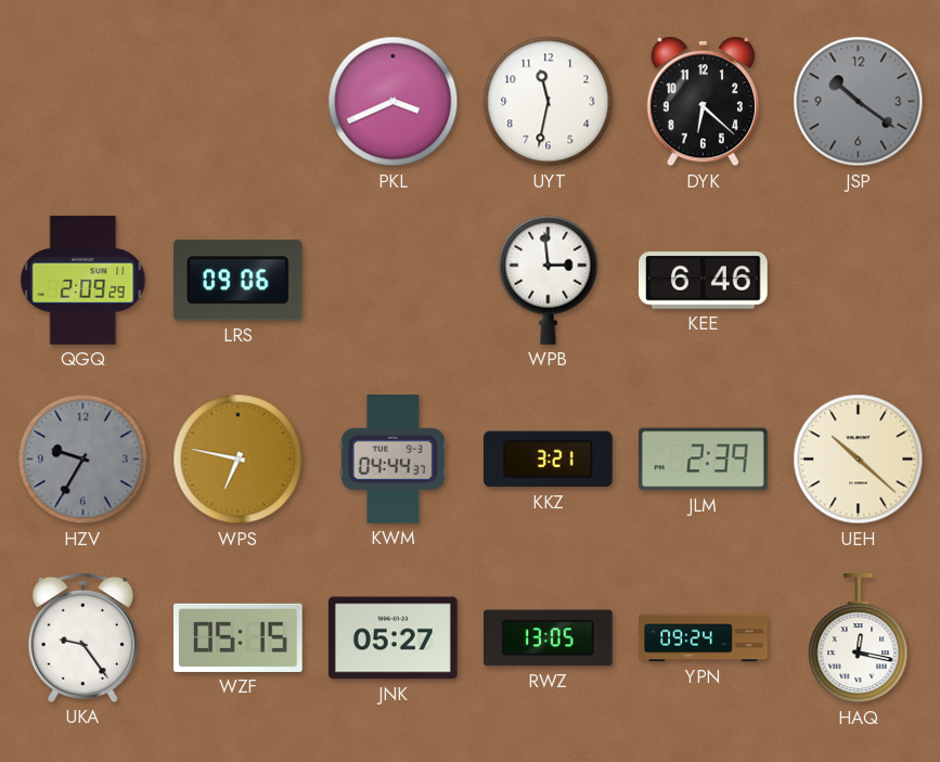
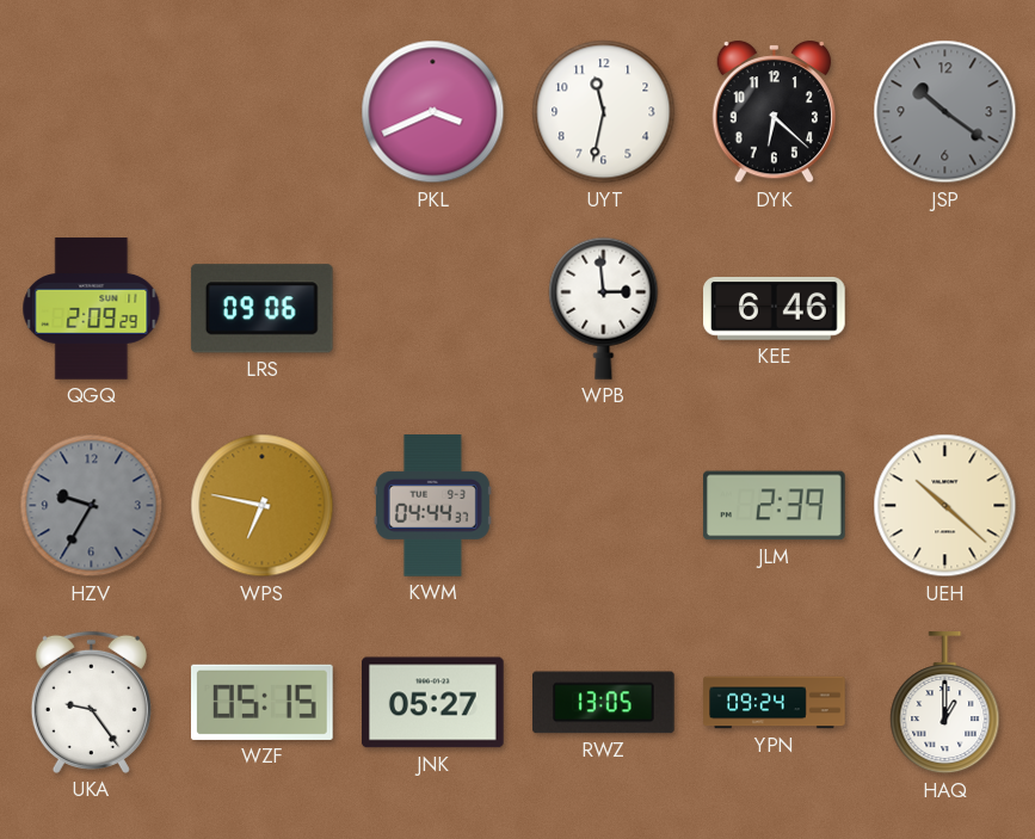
KKZ: 3:21 -> none
HAQ: 12:17 -> 1:00
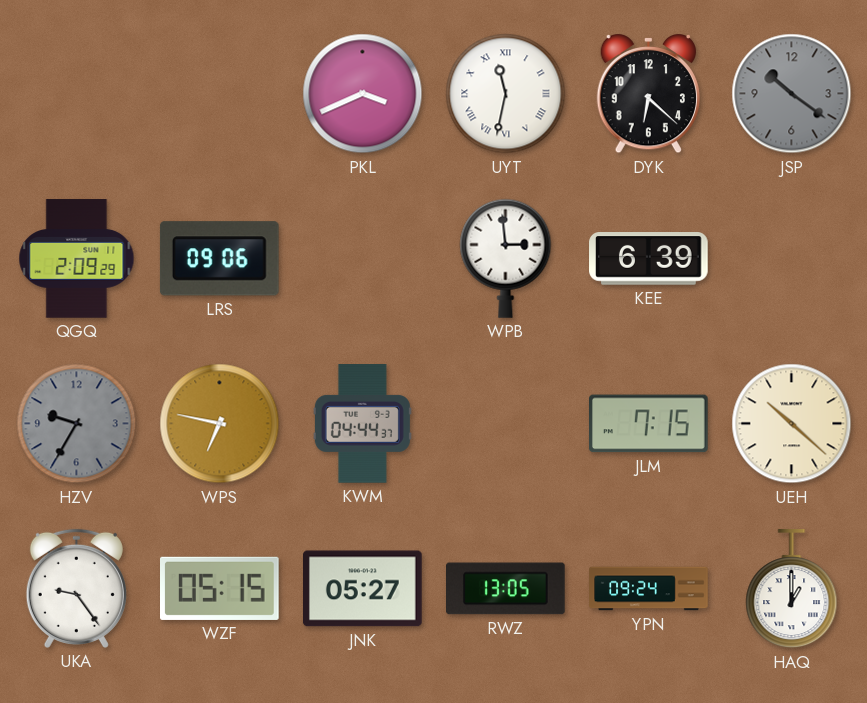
UYT numerals: Arabic -> Roman
KEE: 6:46 -> 6:39
JLM: 2:39 -> 7:15
